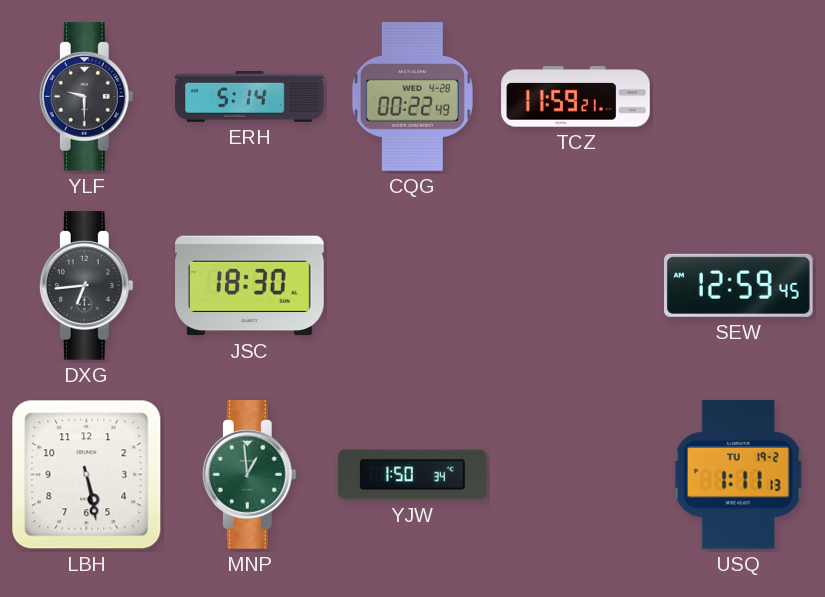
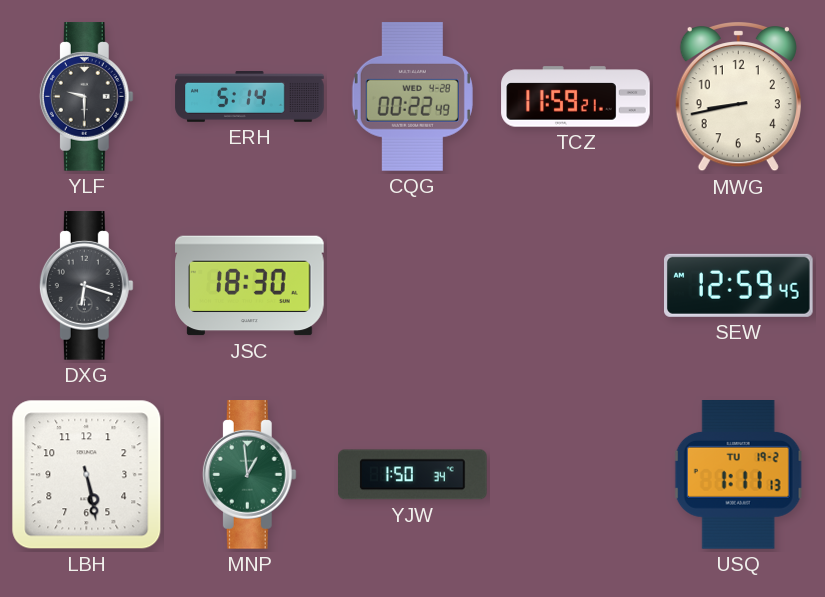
MWG: none -> 8:43
DXG: 6:44 -> 6:18
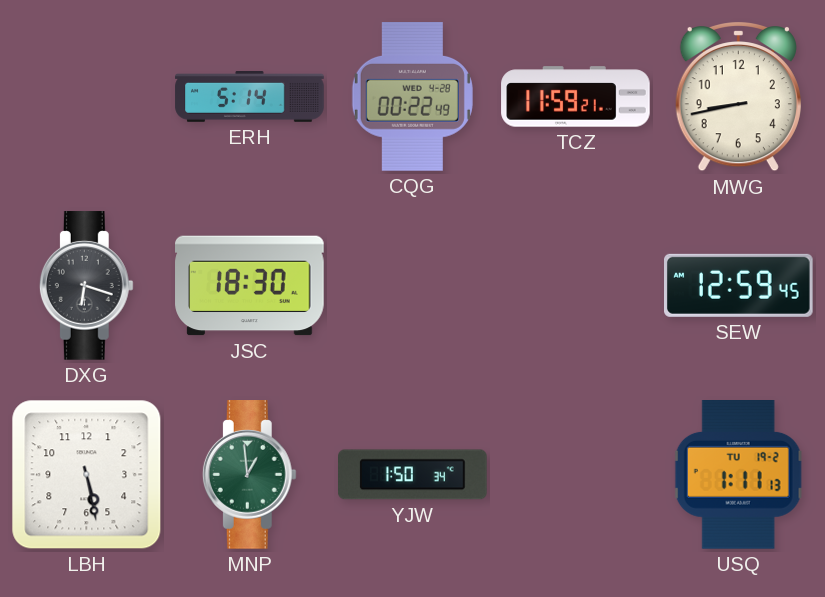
YLF: 9:30 -> none
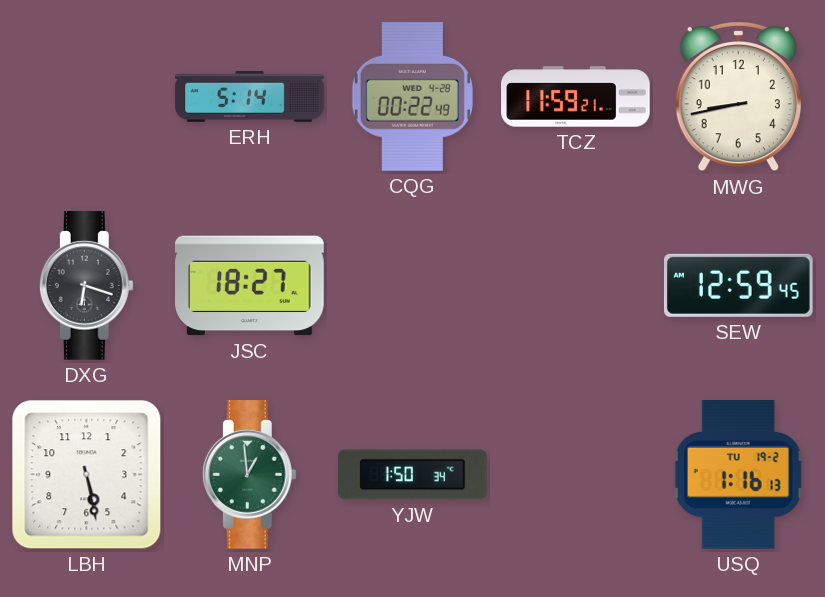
JSC: 18:30 -> 18:27
USQ: 1:11 -> 1:16
